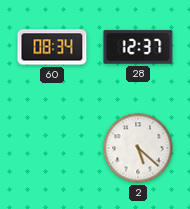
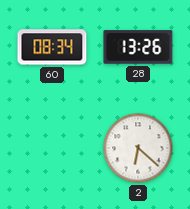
28: 12:37 -> 13:26
2: 5:22 -> 6:22
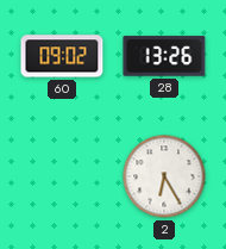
60: 08:34 -> 09:02
2: 6:22 -> 6:25
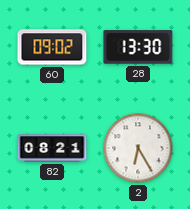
28: 13:26 -> 13:30
82: none -> 08:21
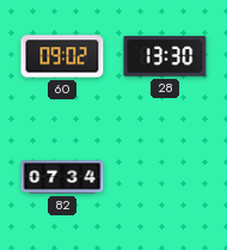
82: 08:21 -> 07:34
2: 6:25 -> none
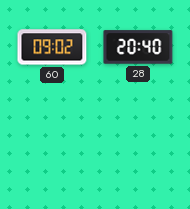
28: 13:30 -> 20:40
82: 07:34 -> none
